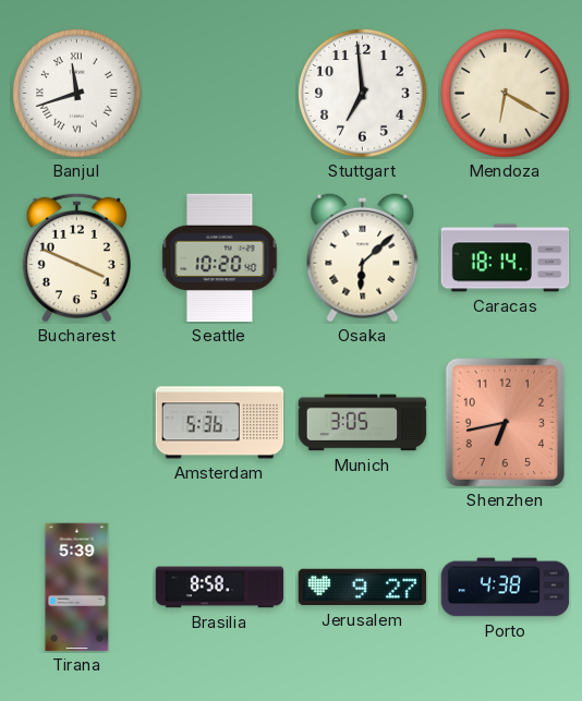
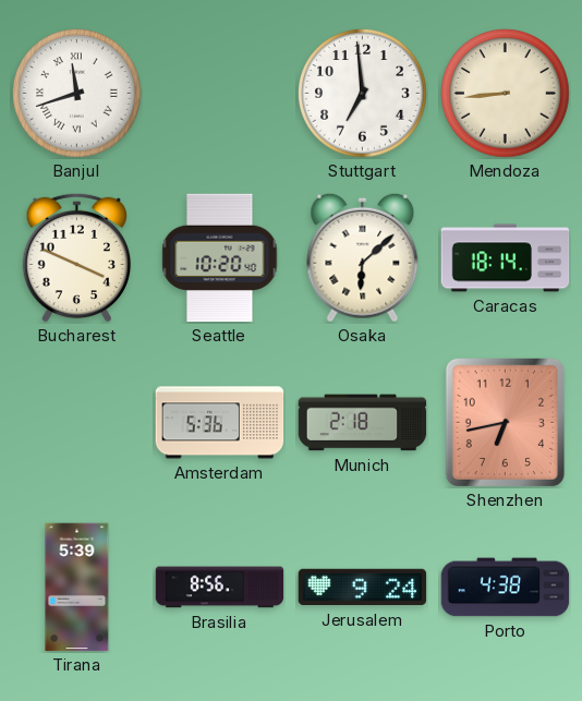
Mendoza: 6:20 -> 8:44
Munich: 3:05 -> 2:18
Brasilia: 8:58 -> 8:56
Jerusalem: 9:27 -> 9:24
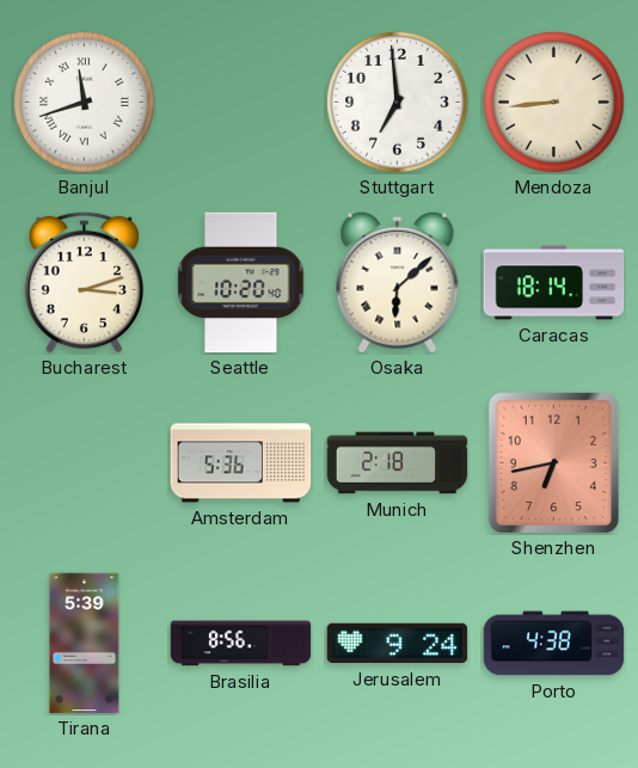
Bucharest: 3:49 -> 3:12
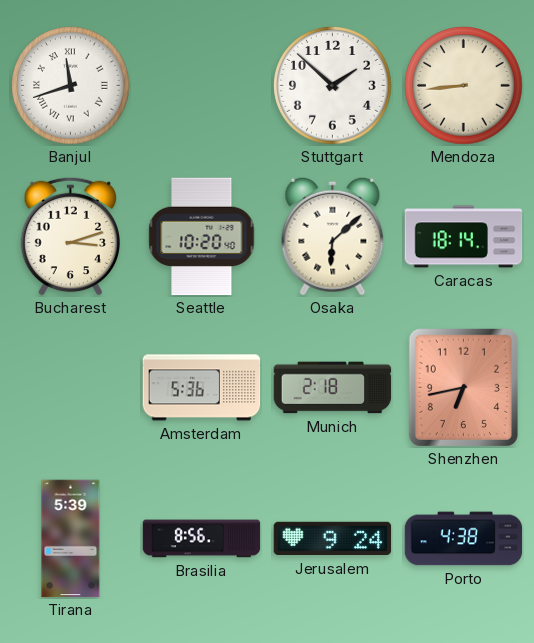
Stuttgart: 6:59 -> 1:52
